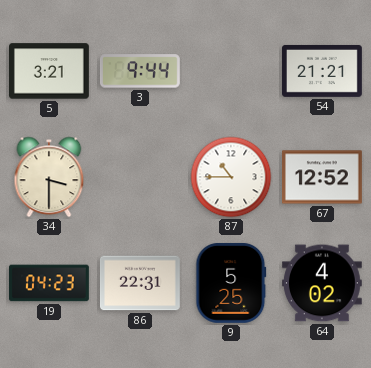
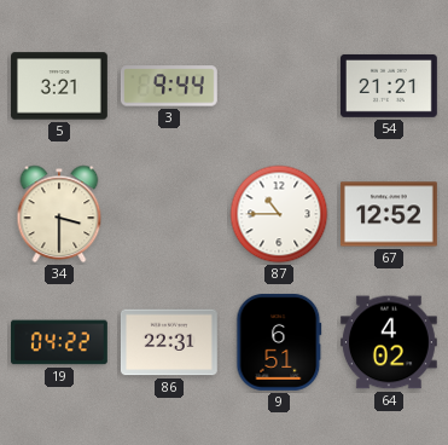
19: 04:23 -> 04:22
9: 5:25 -> 6:51
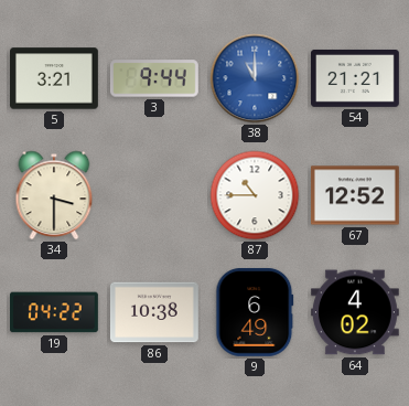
38: none -> 11:00
86: 22:31 -> 10:38
9: 6:51 -> 6:49
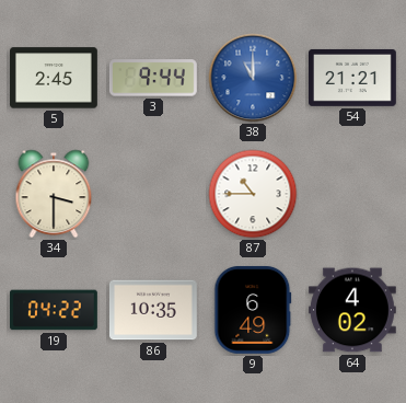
5: 3:21 -> 2:45
67: 12:52 -> none
86: 10:38 -> 10:35
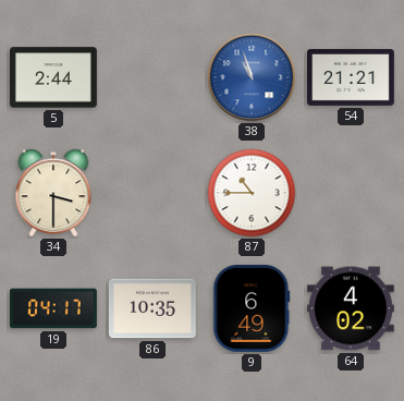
5: 2:45 -> 2:44
3: 9:44 -> none
38: 11:00 -> 10:57
19: 04:22 -> 04:17
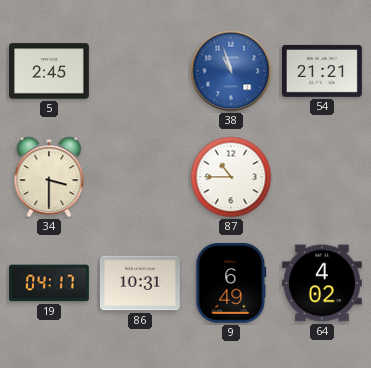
5: 2:44 -> 2:45
86: 10:35 -> 10:31
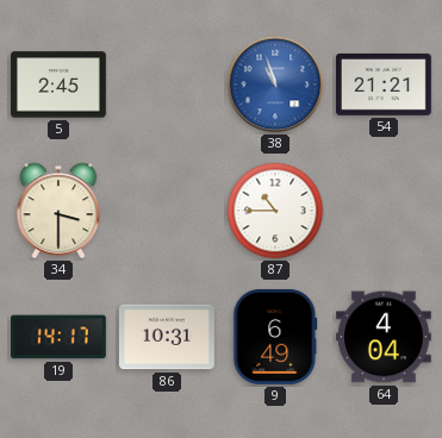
19: 04:17 -> 14:17
64: 4:02 -> 4:04
